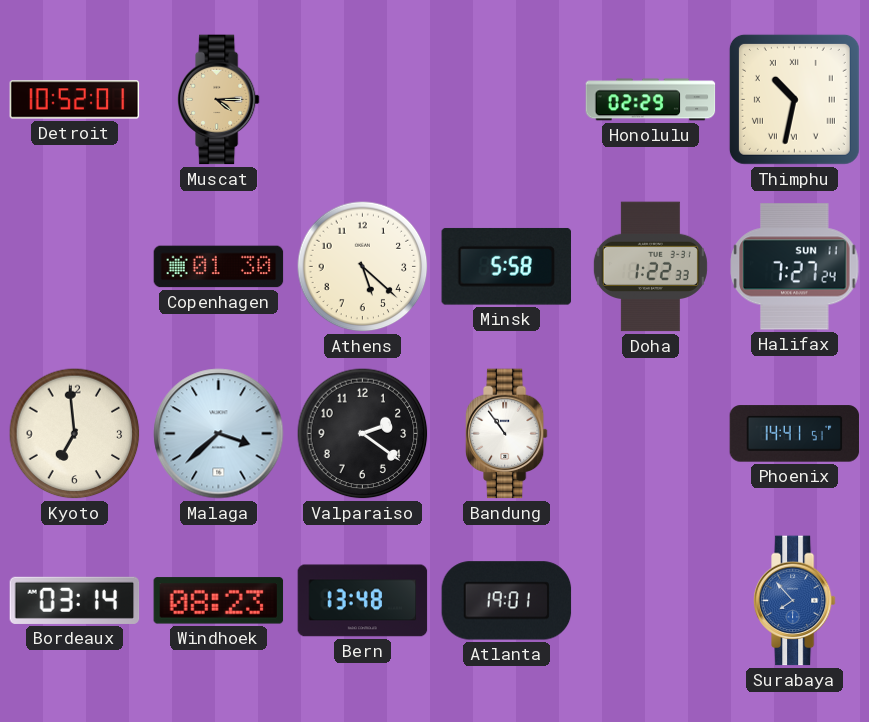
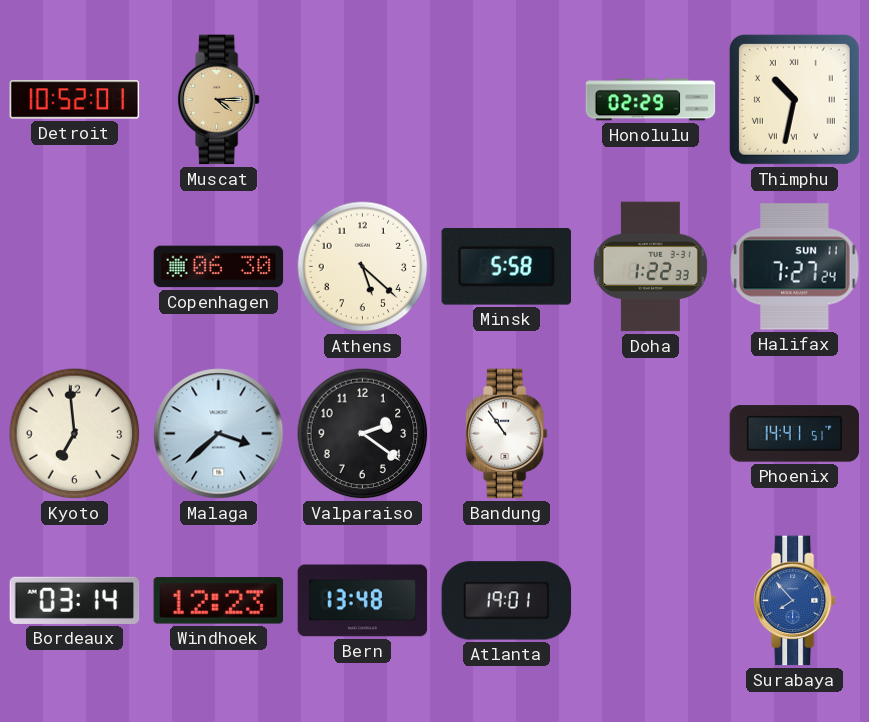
Copenhagen: 01:30 -> 06:30
Windhoek: 08:23 -> 12:23
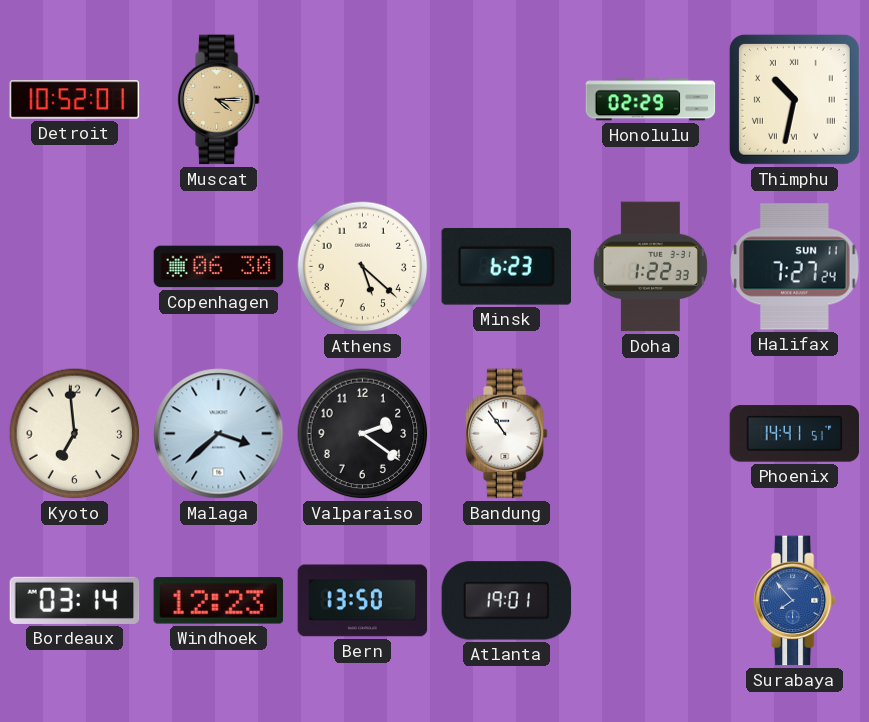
Minsk: 5:58 -> 6:23
Bern: 13:48 -> 13:50
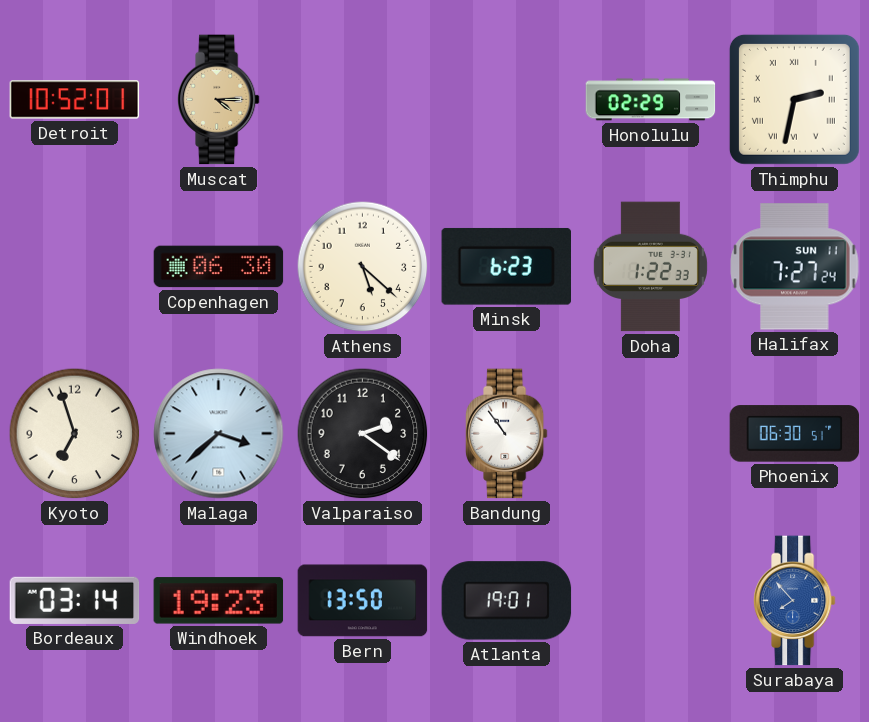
Thimphu: 10:32 -> 2:32
Kyoto: 6:59 -> 6:57
Phoenix: 14:41 -> 06:30
Windhoek: 12:23 -> 19:23
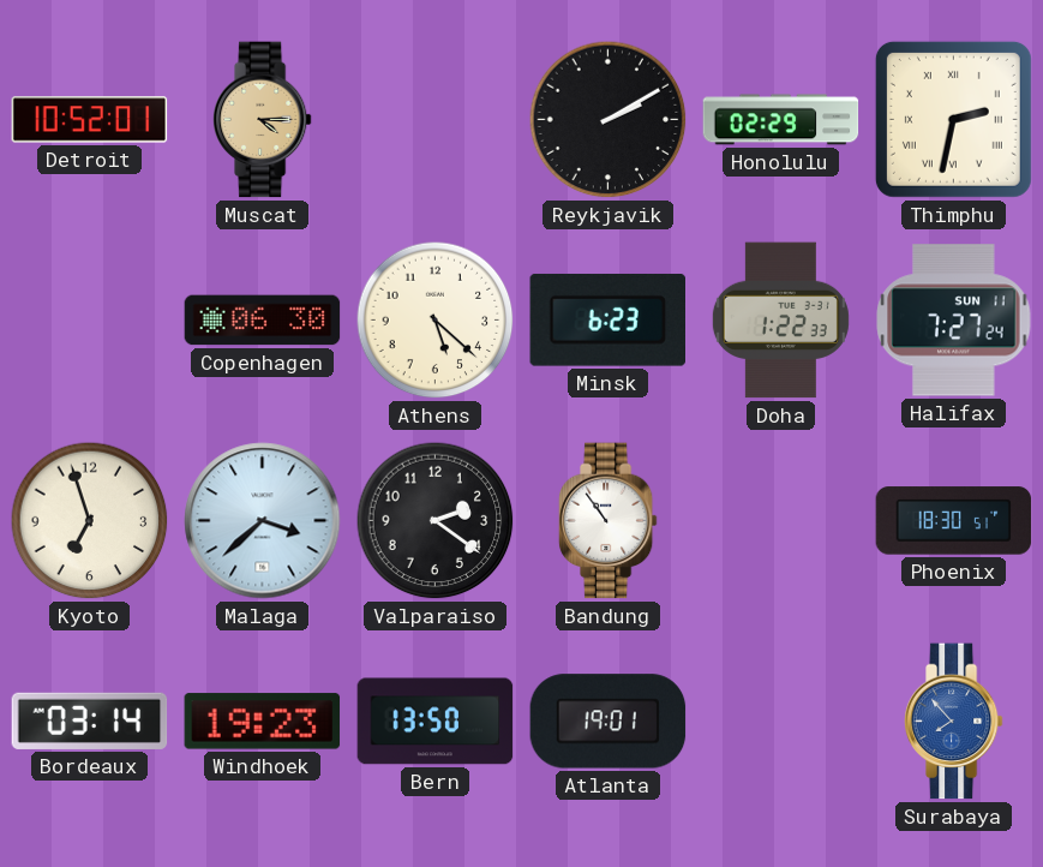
Reykjavik: none -> 2:10
Phoenix: 06:30 -> 18:30
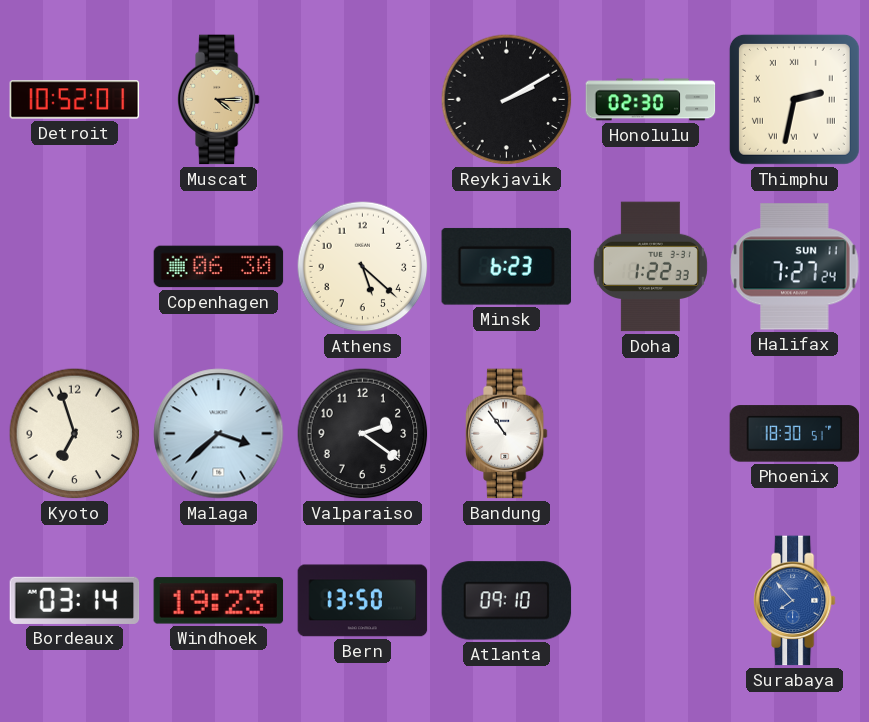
Honolulu: 02:29 -> 02:30
Atlanta: 19:01 -> 09:10
